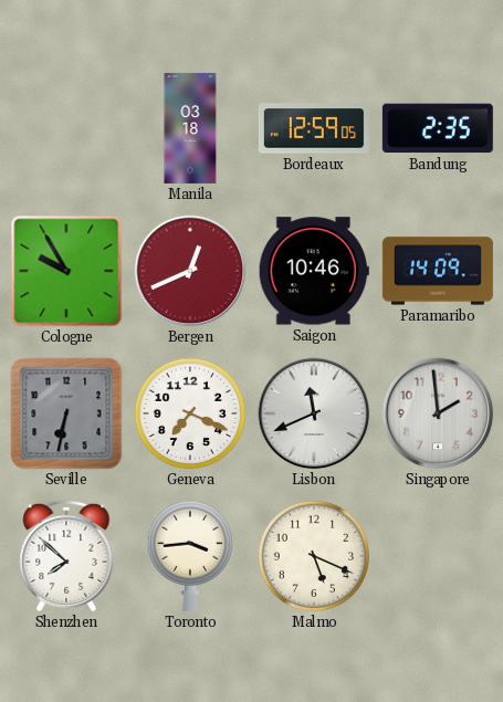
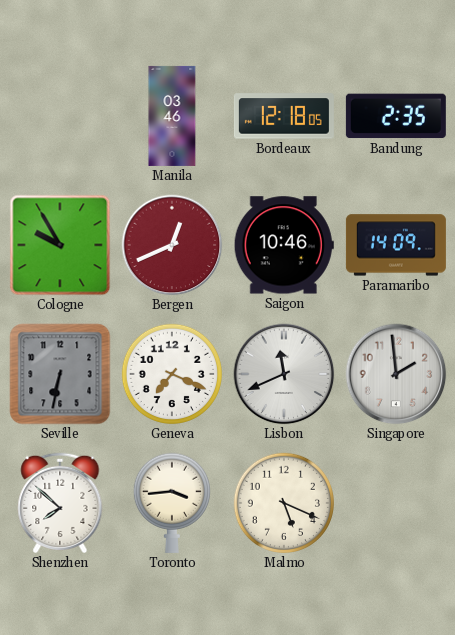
Manila: 03:18 -> 03:46
Bordeaux: 12:59 -> 12:18
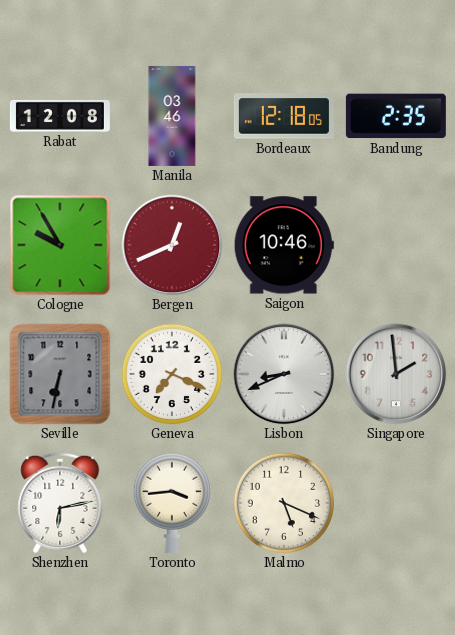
Rabat: none -> 12:08
Paramaribo: 14:09 -> none
Lisbon: 11:41 -> 8:41
Shenzhen: 7:52 -> 6:13
